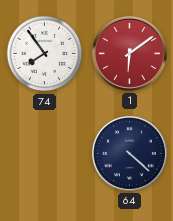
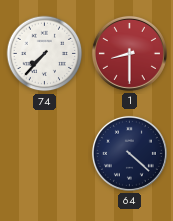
74: 7:54 -> 7:37
1: 6:09 -> 8:30
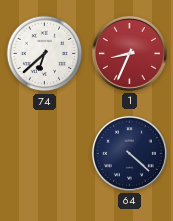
74: 7:37 -> 6:38
1: 8:30 -> 8:34
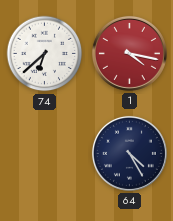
1: 8:34 -> 4:17
64: 4:22 -> 4:25
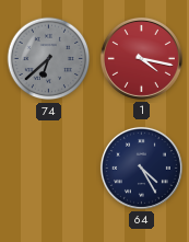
74 dial: white -> grey
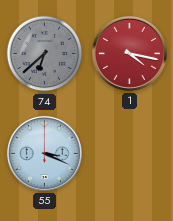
55: none -> 3:19
64: 4:25 -> none
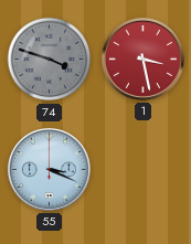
74: 6:38 -> 3:48
1: 4:17 -> 3:28
